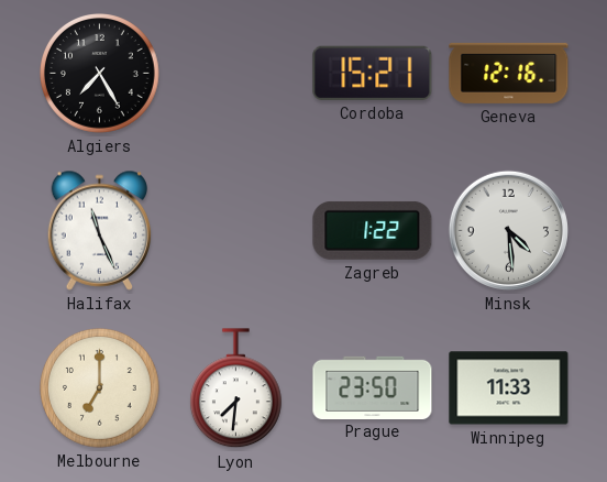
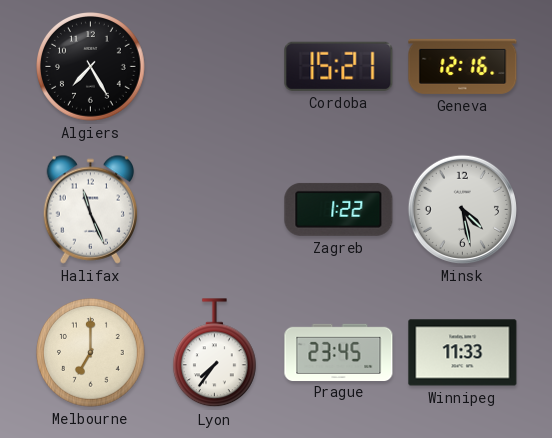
Minsk: 4:29 -> 4:28
Lyon: 7:31 -> 7:36
Prague: 23:50 -> 23:45
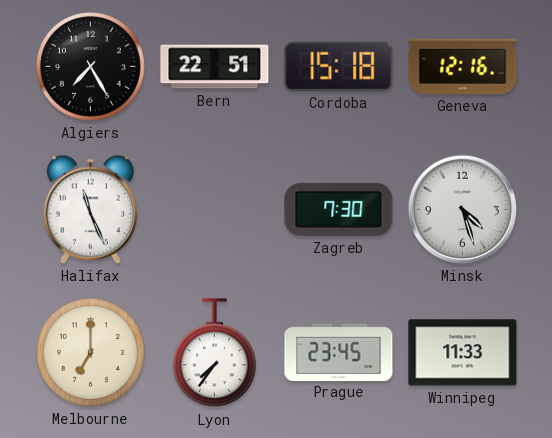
Bern: none -> 22:51
Cordoba: 15:21 -> 15:18
Zagreb: 1:22 -> 7:30
Minsk: 4:28 -> 4:27
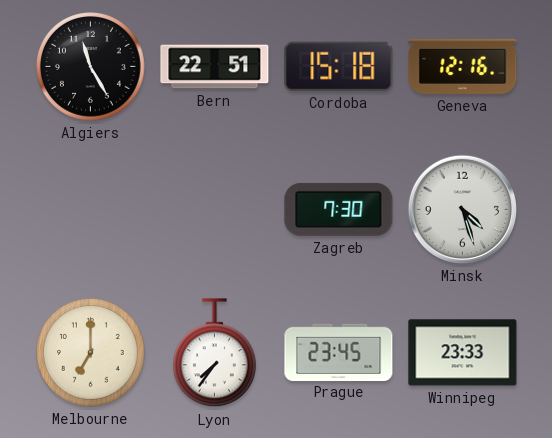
Algiers: 7:25 -> 11:25
Halifax: 11:26 -> none
Winnipeg: 11:33 -> 23:33
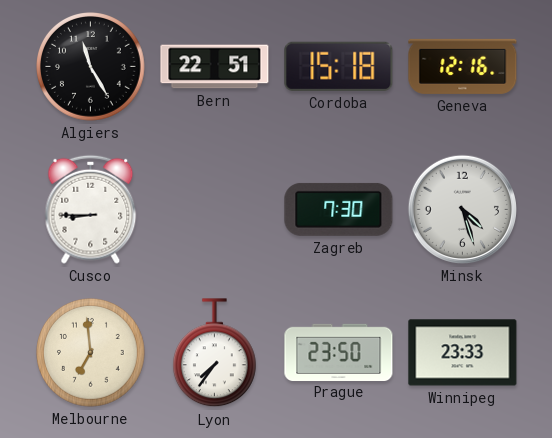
Cusco: none -> 8:45
Melbourne: 7:00 -> 6:59
Prague: 23:45 -> 23:50
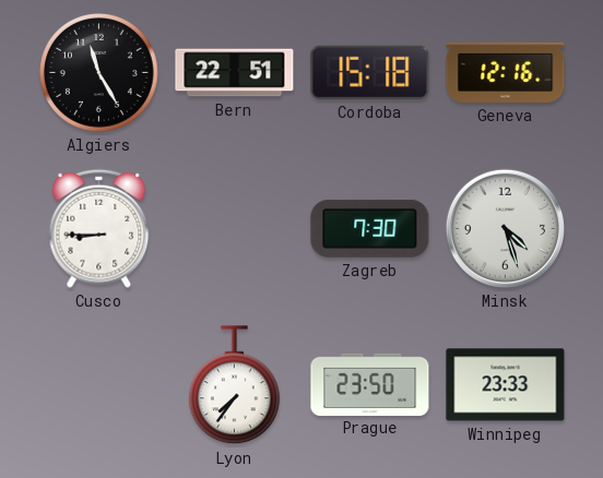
Melbourne: 6:59 -> none
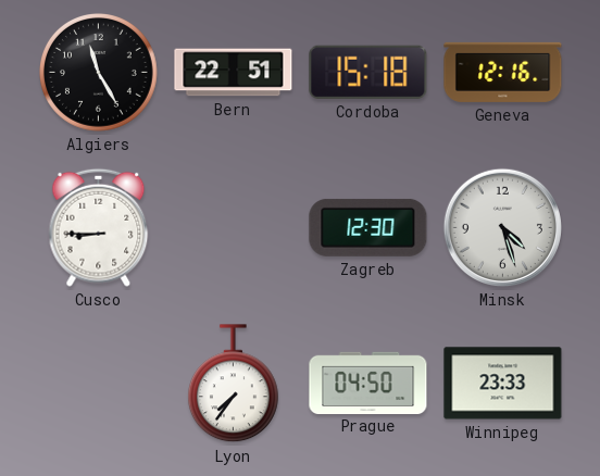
Zagreb: 7:30 -> 12:30
Prague: 23:50 -> 04:50
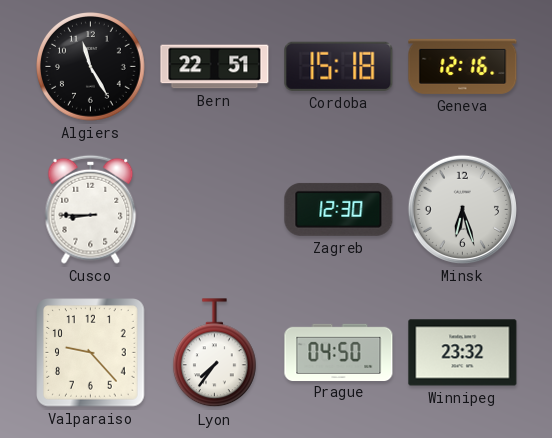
Minsk: 4:27 -> 6:27
Valparaiso: none -> 9:23
Winnipeg: 23:33 -> 23:32
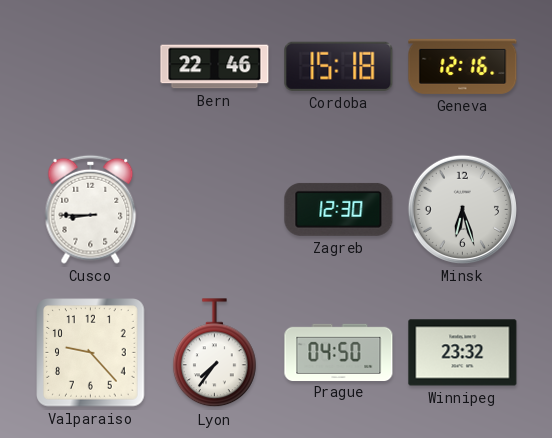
Algiers: 11:25 -> none
Bern: 22:51 -> 22:46
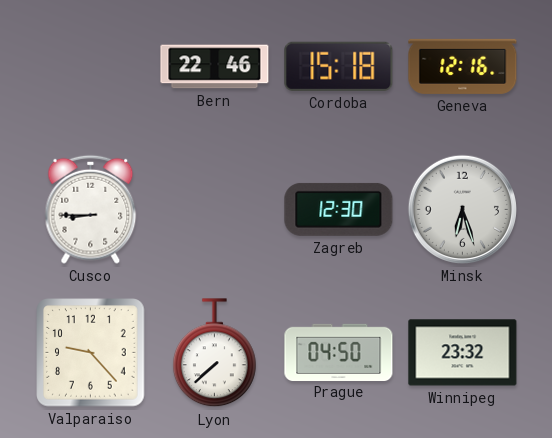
Lyon: 7:36 -> 7:38
